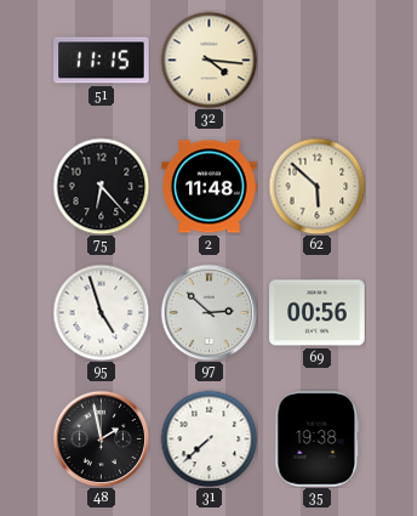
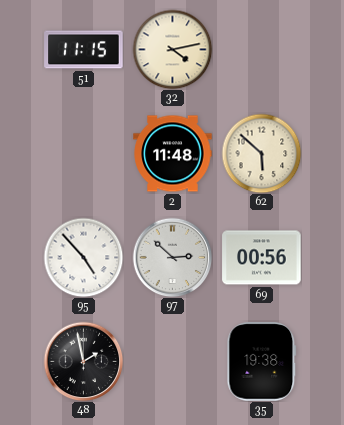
32: 4:16 -> 4:13
75: 6:23 -> none
95: 4:57 -> 4:53
31: 7:38 -> none
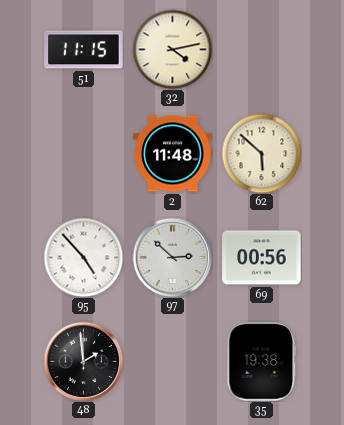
48: 1:58 -> 1:59
